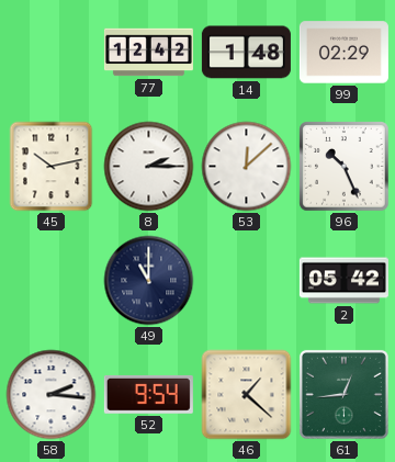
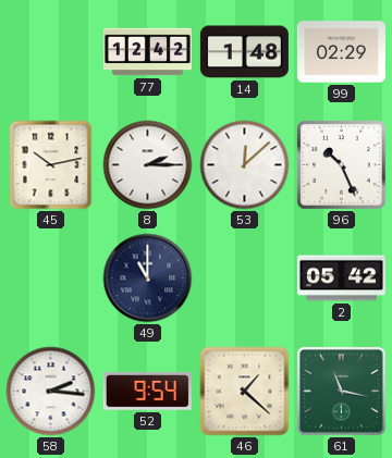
61: 12:44 -> 11:17
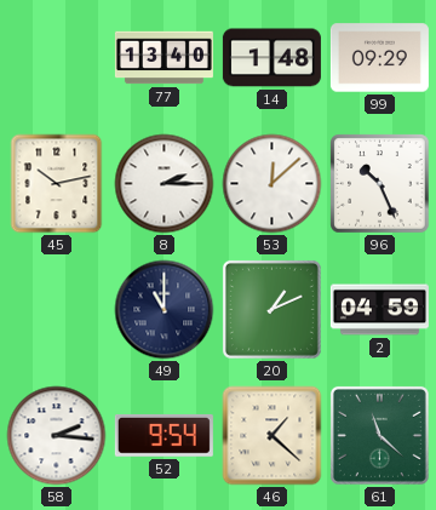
77: 12:42 -> 13:40
99: 02:29 -> 09:29
20: none -> 1:11
2: 05:42 -> 04:59
61: 11:17 -> 11:22
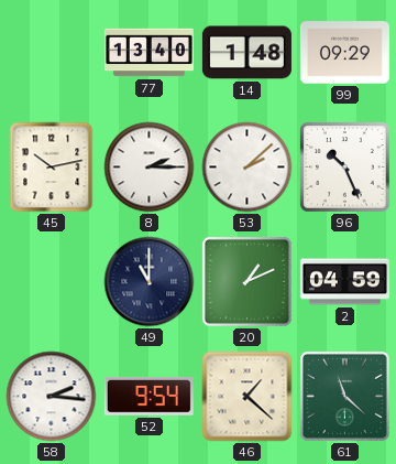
53: 12:08 -> 2:08
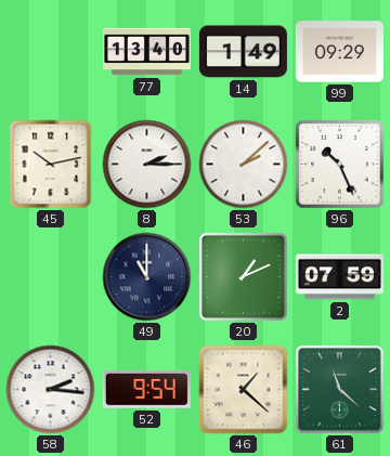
14: 1:48 -> 1:49
2: 04:59 -> 07:59
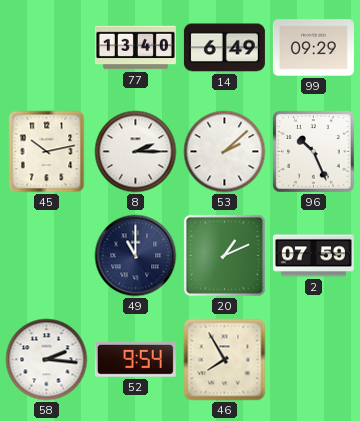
14: 1:49 -> 6:49
46: 1:22 -> 7:55
61: 11:22 -> none
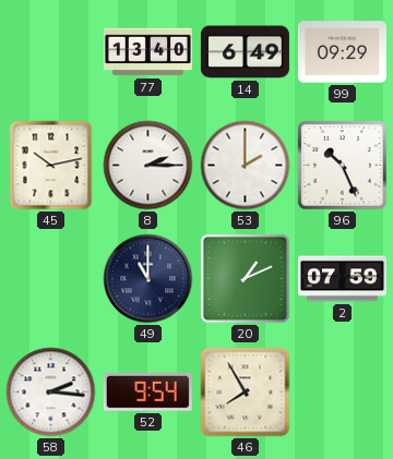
53: 2:08 -> 2:00
